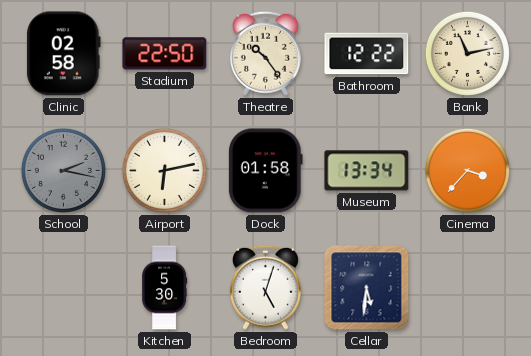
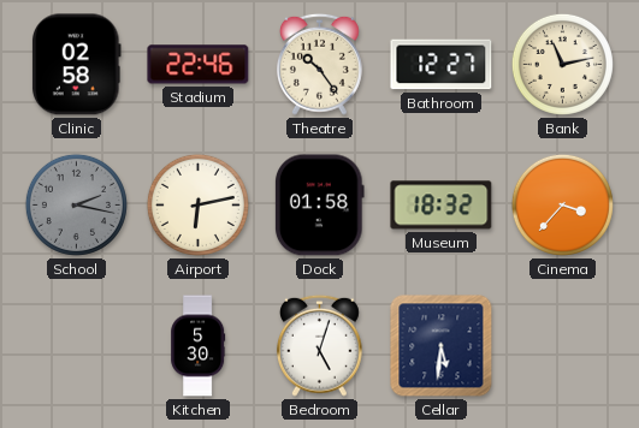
Stadium: 22:50 -> 22:46
Bathroom: 12:22 -> 12:27
Museum: 13:34 -> 18:32
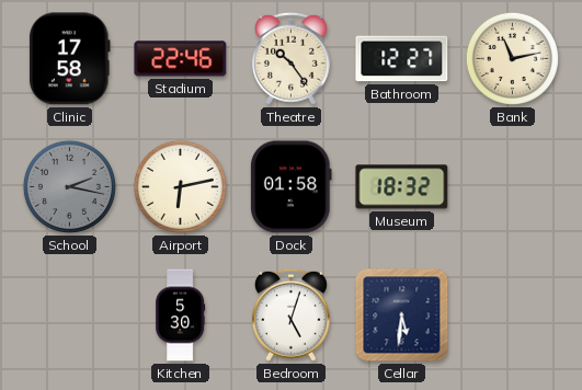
Clinic: 02:58 -> 17:58
Cinema: 3:37 -> none
